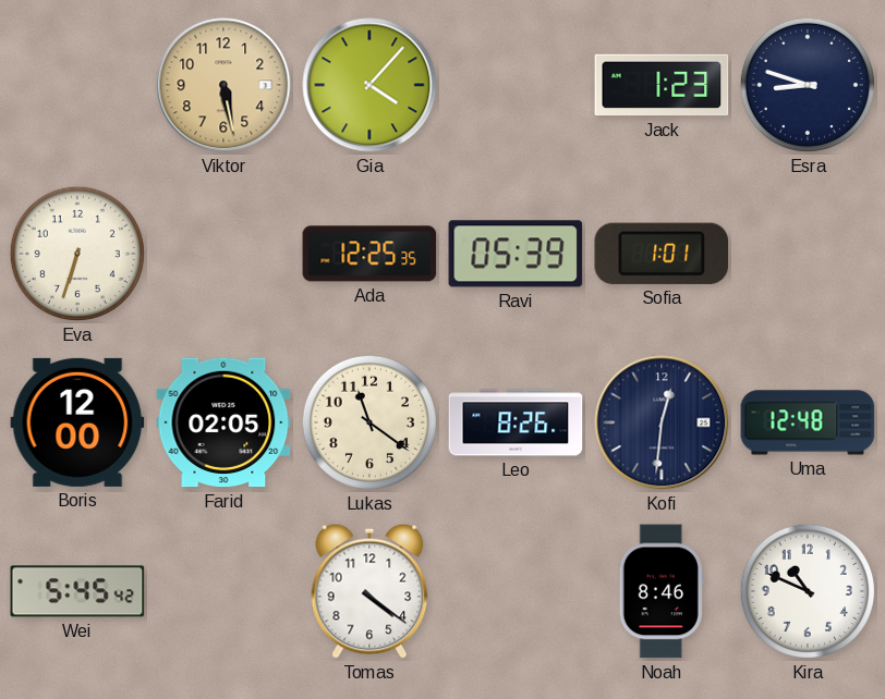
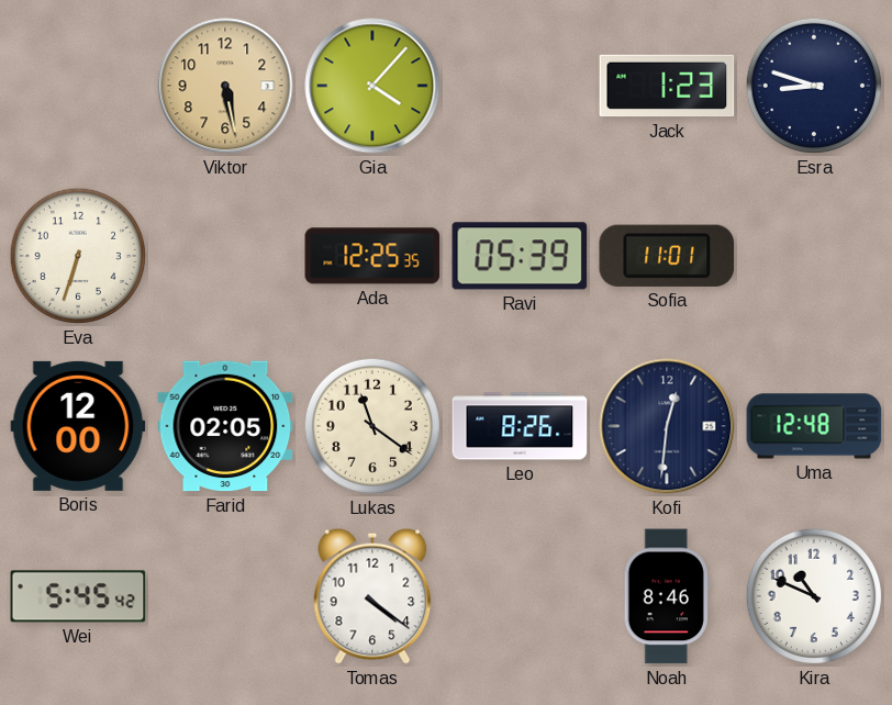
Sofia: 1:01 -> 11:01
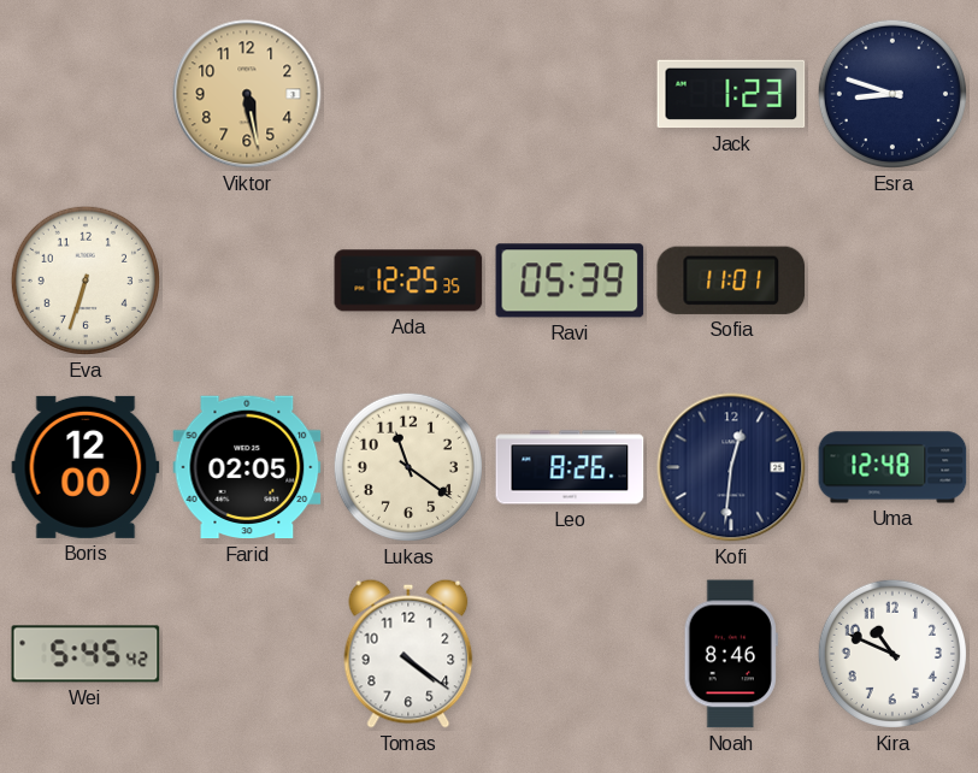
Gia: 4:07 -> none
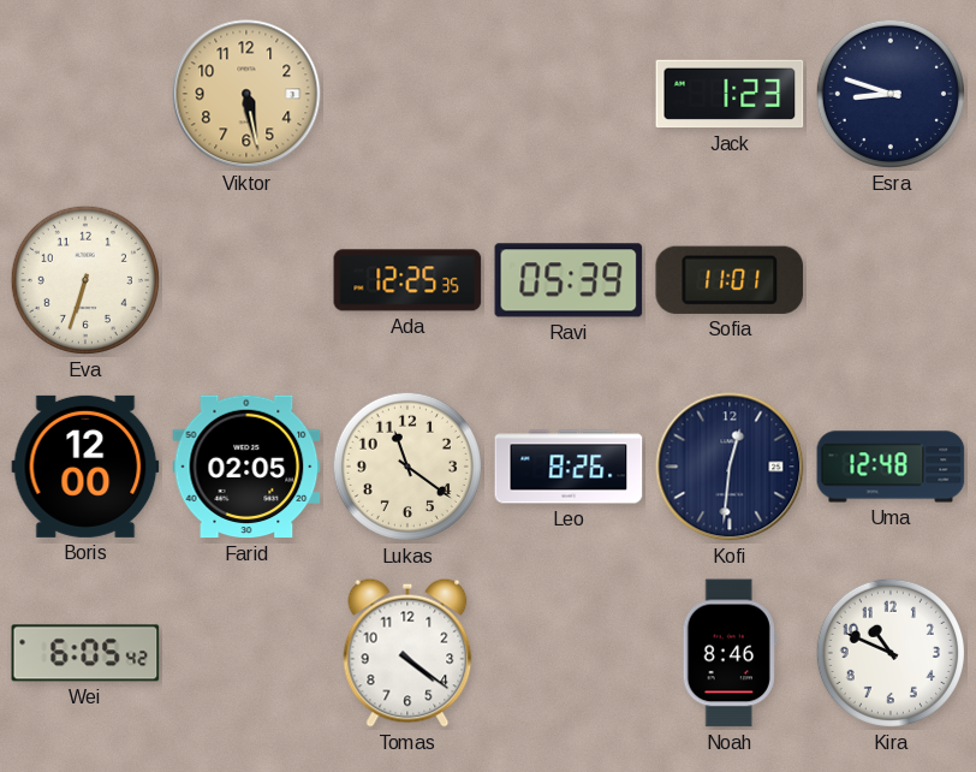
Wei: 5:45 -> 6:05
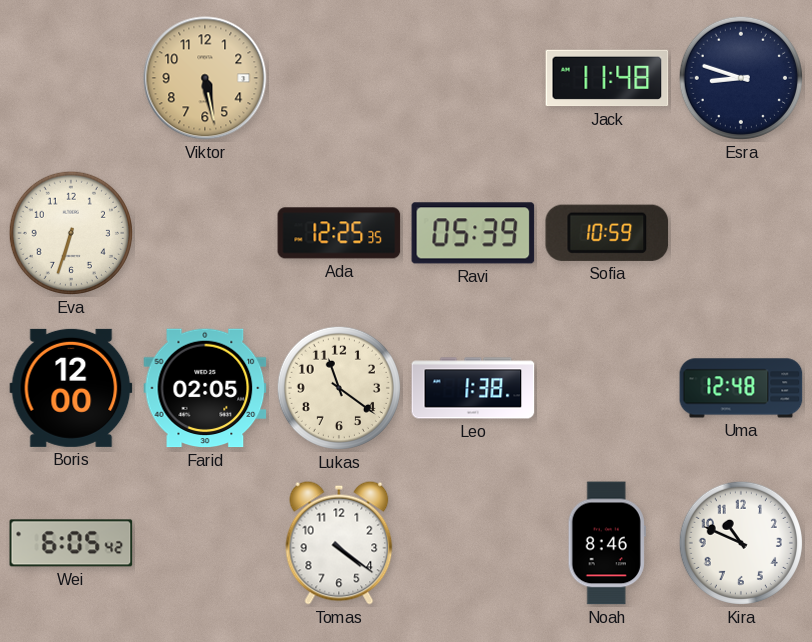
Jack: 1:23 -> 11:48
Sofia: 11:01 -> 10:59
Leo: 8:26 -> 1:38
Kofi: 12:31 -> none
